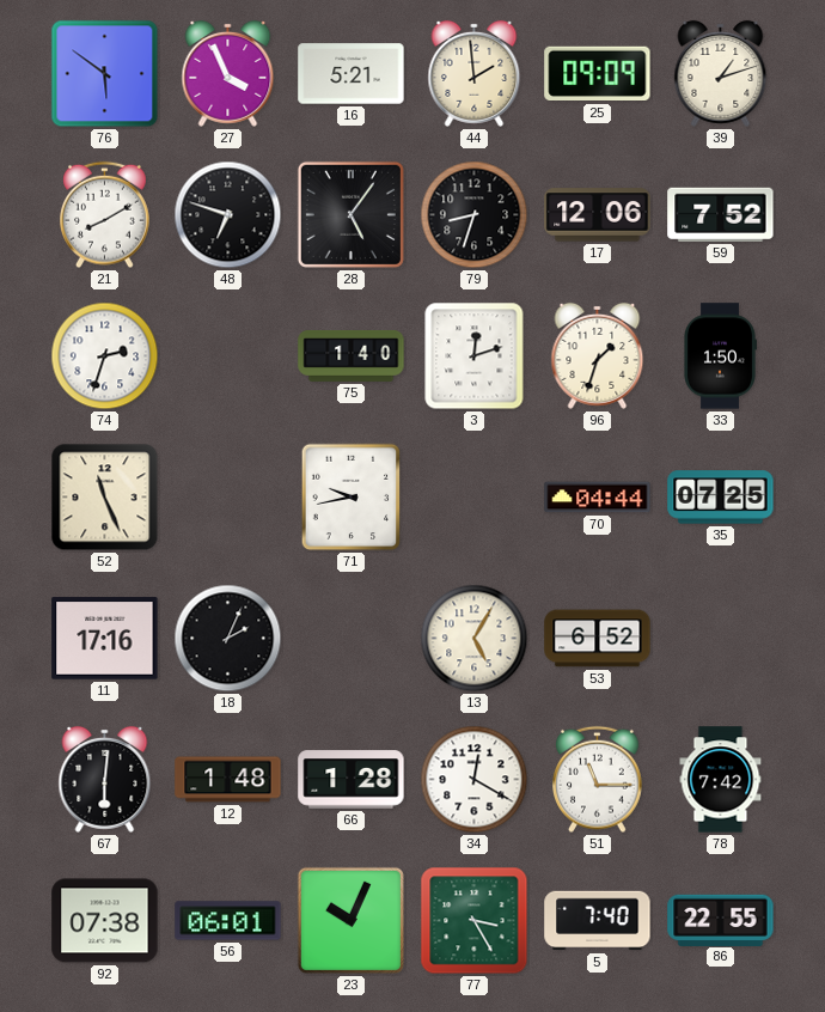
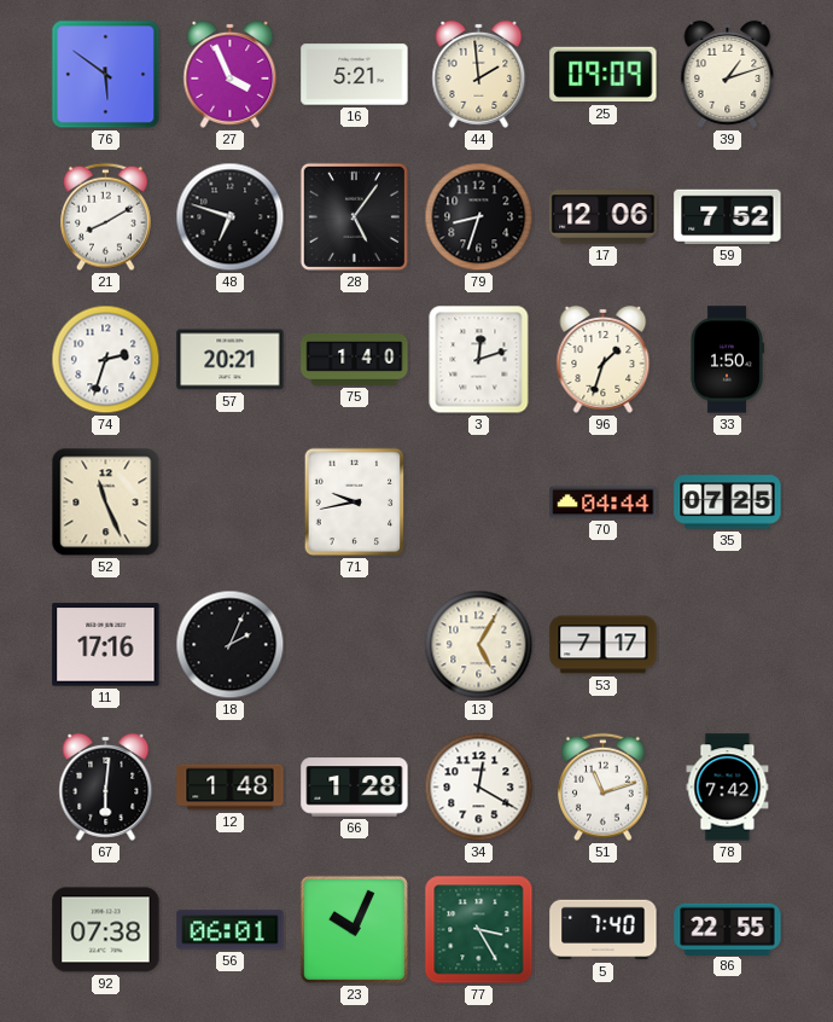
57: none -> 20:21
53: 6:52 -> 7:17
51: 11:15 -> 11:12
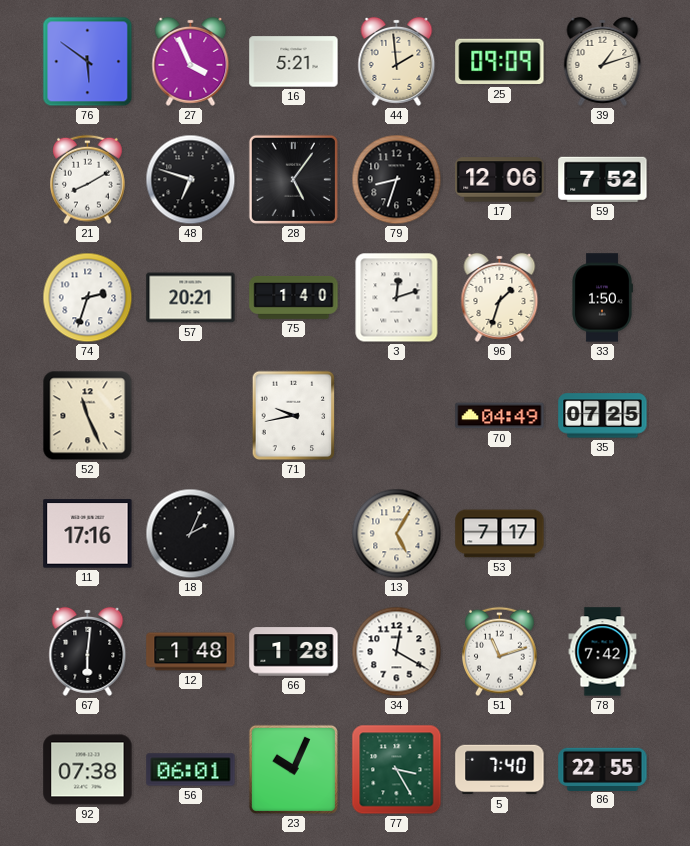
70: 04:44 -> 04:49
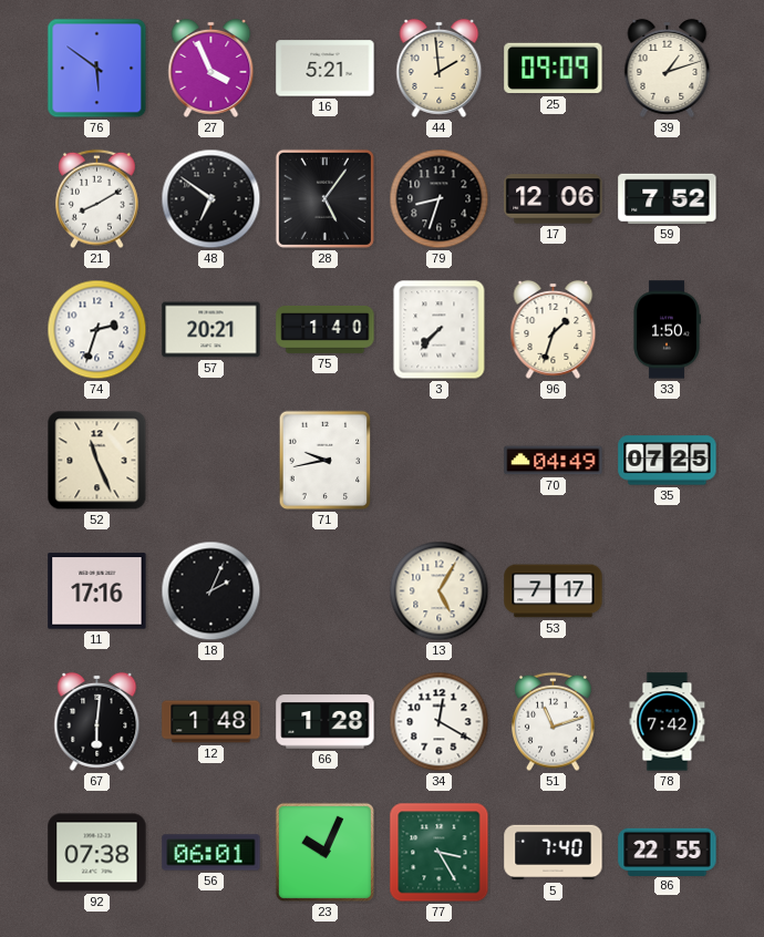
48: 6:48 -> 6:51
3: 12:12 -> 7:37
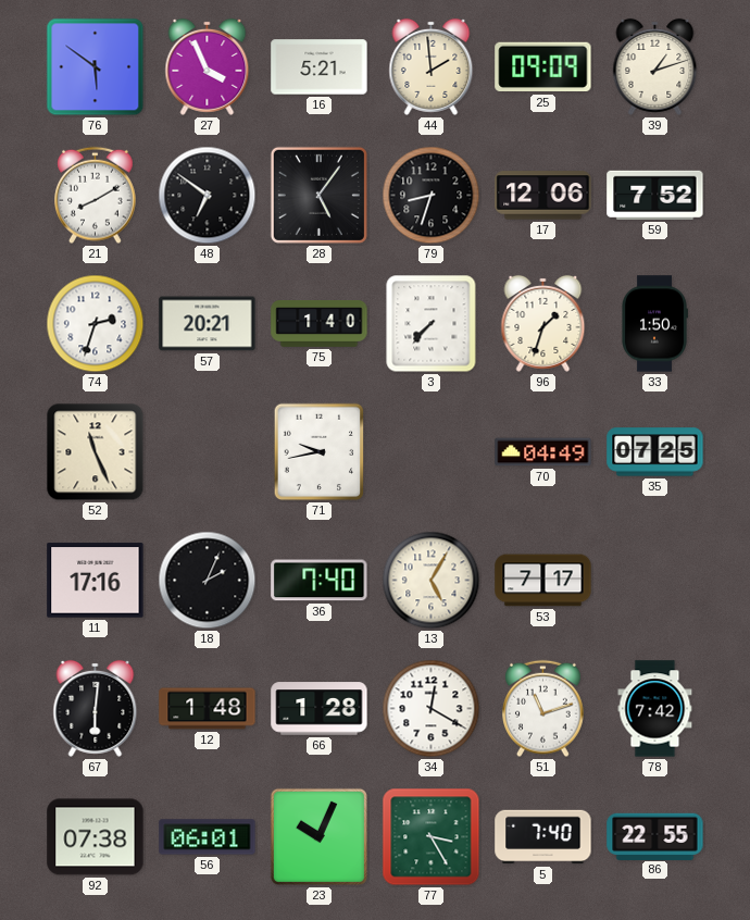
36: none -> 7:40
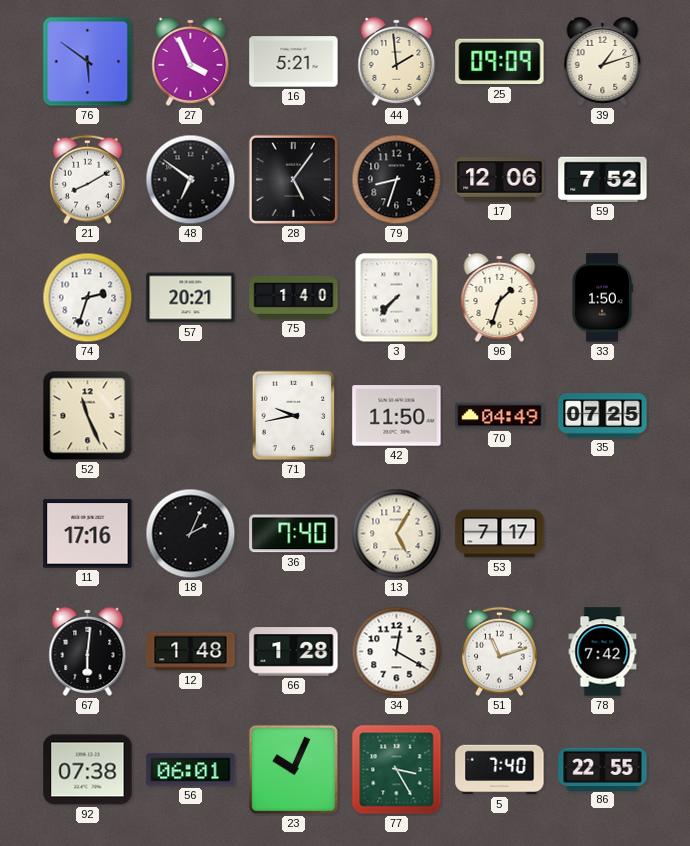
42: none -> 11:50
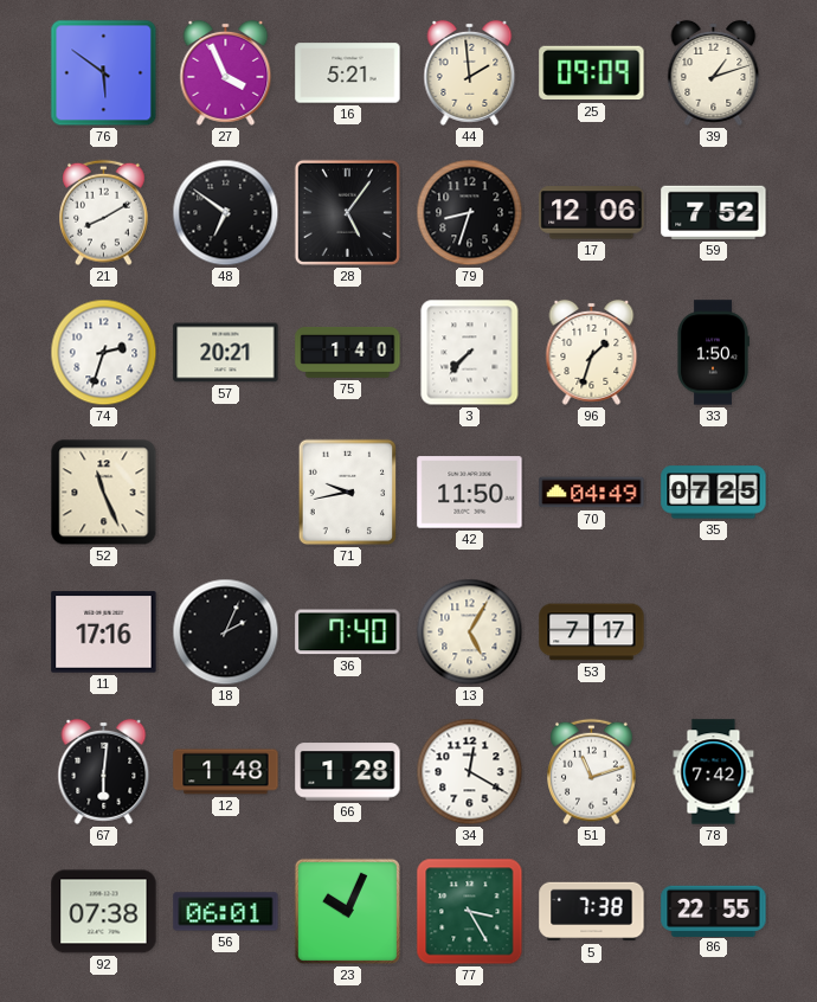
5: 7:40 -> 7:38
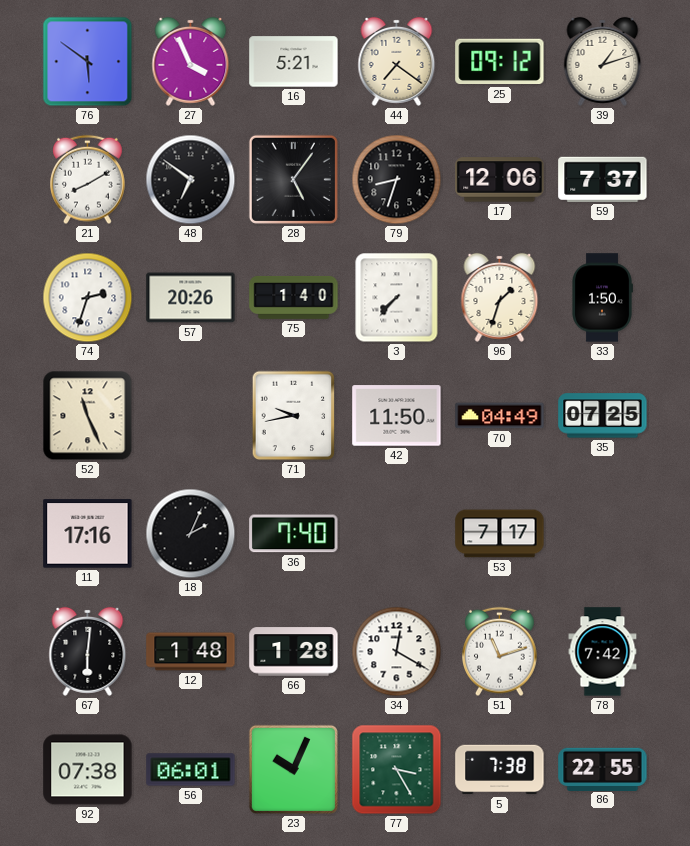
44: 1:59 -> 7:21
25: 09:09 -> 09:12
59: 7:52 -> 7:37
57: 20:21 -> 20:26
13: 5:05 -> none
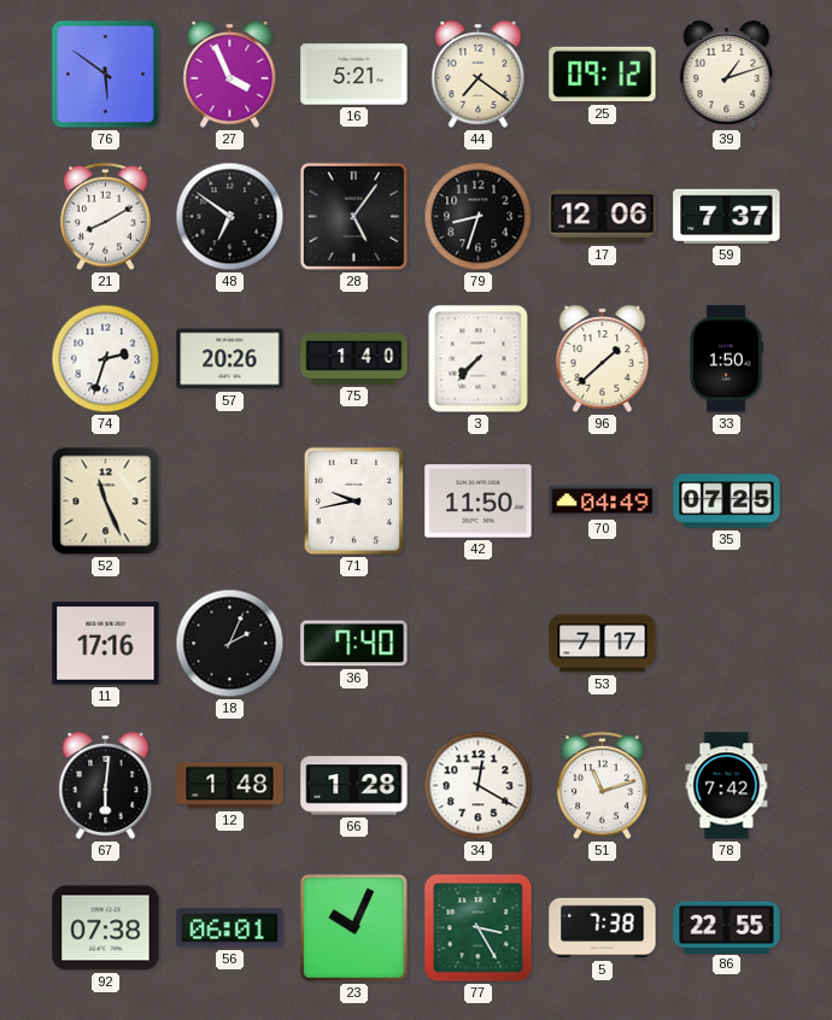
96: 1:33 -> 1:38
